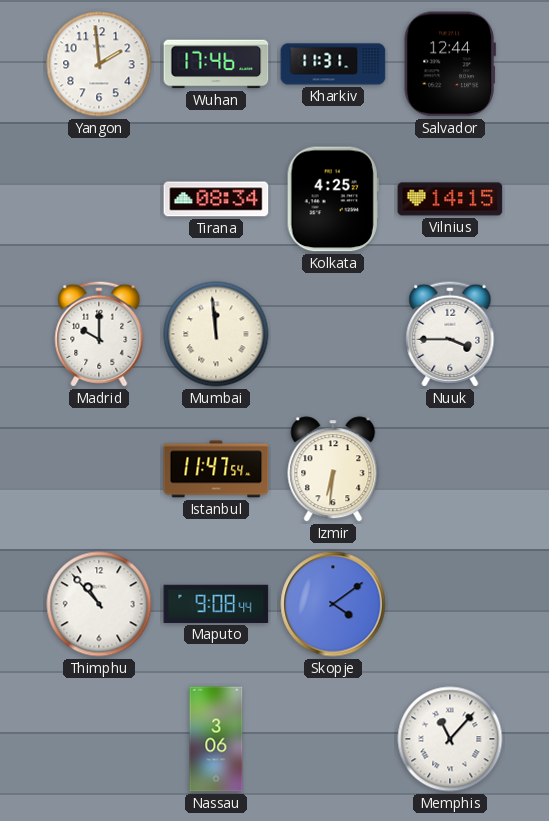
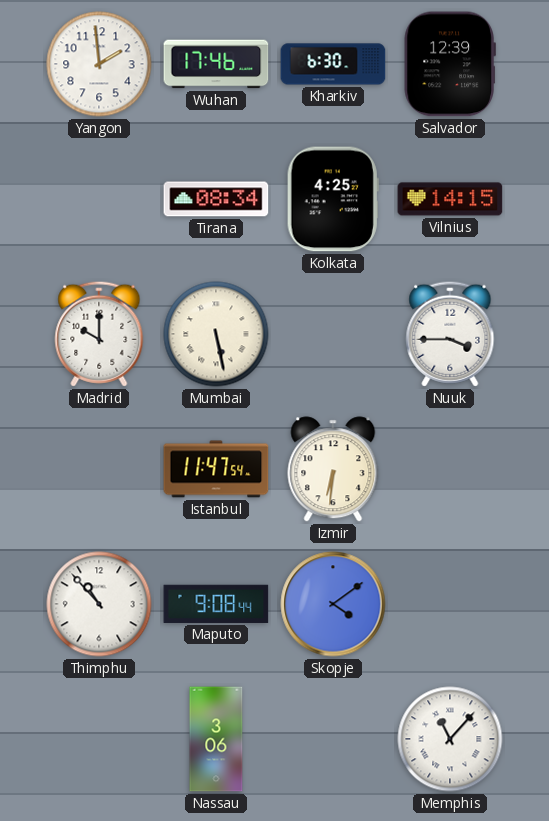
Kharkiv: 11:31 -> 6:30
Salvador: 12:44 -> 12:39
Mumbai: 11:59 -> 5:28
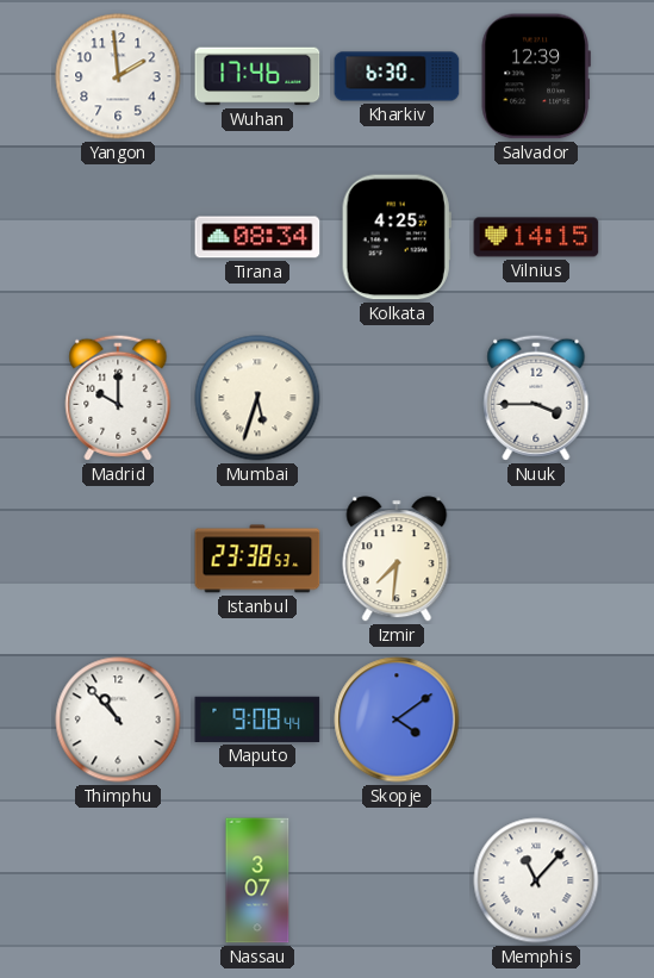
Mumbai: 5:28 -> 5:33
Istanbul: 11:47 -> 23:38
Izmir: 6:31 -> 7:31
Nassau: 3:06 -> 3:07
